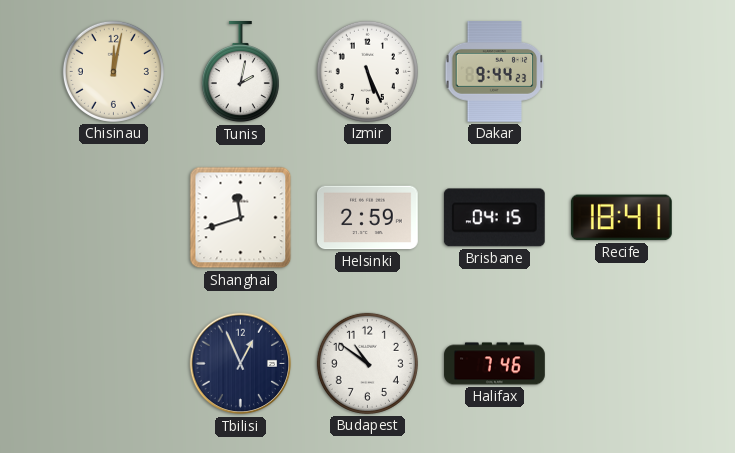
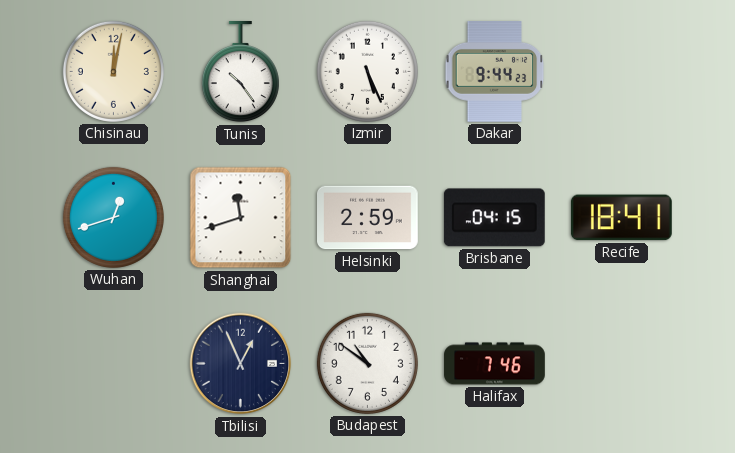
Tunis: 2:02 -> 10:24
Wuhan: none -> 12:42
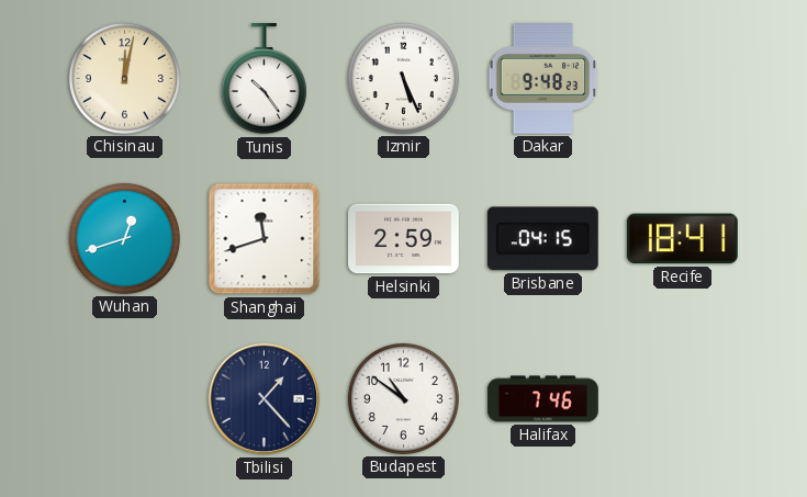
Dakar: 9:44 -> 9:48
Tbilisi: 12:56 -> 1:23
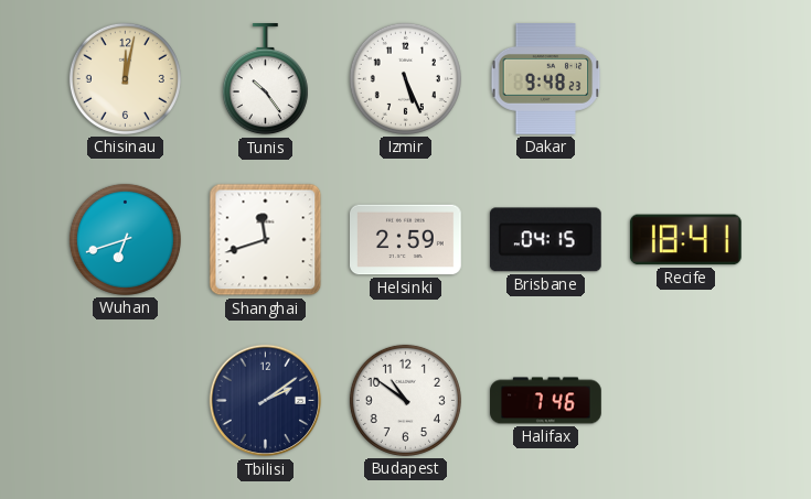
Wuhan: 12:42 -> 6:42
Tbilisi: 1:23 -> 2:09
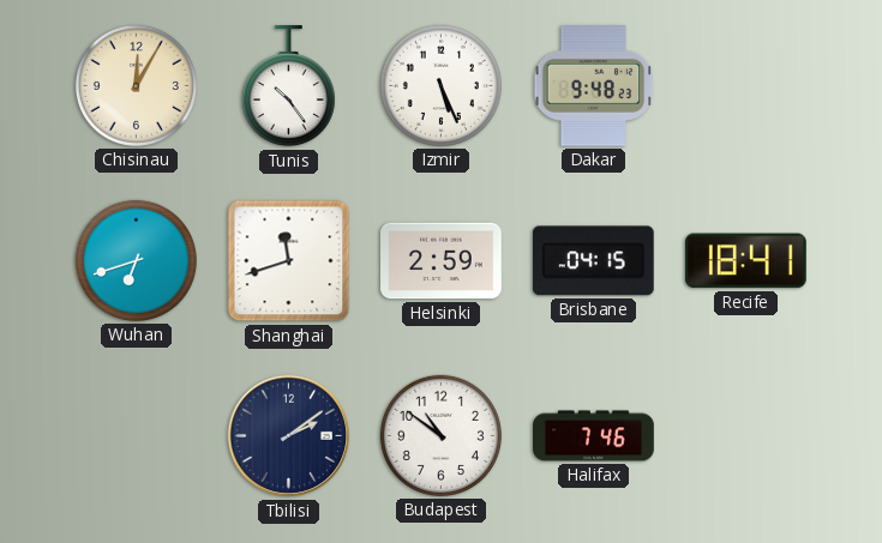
Chisinau: 12:02 -> 12:05
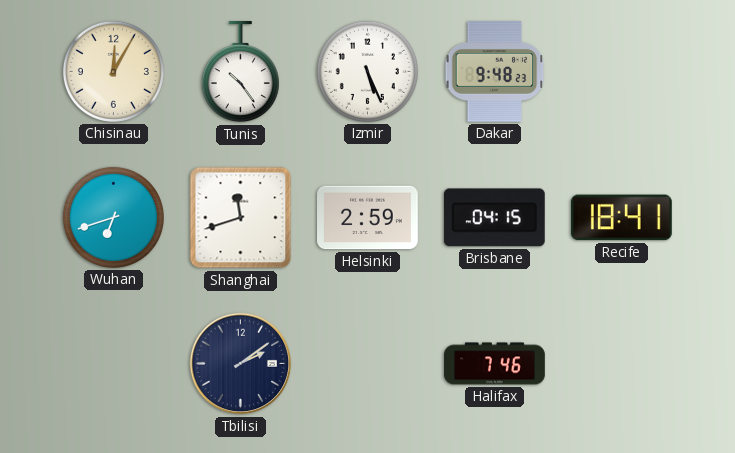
Budapest: 10:51 -> none
